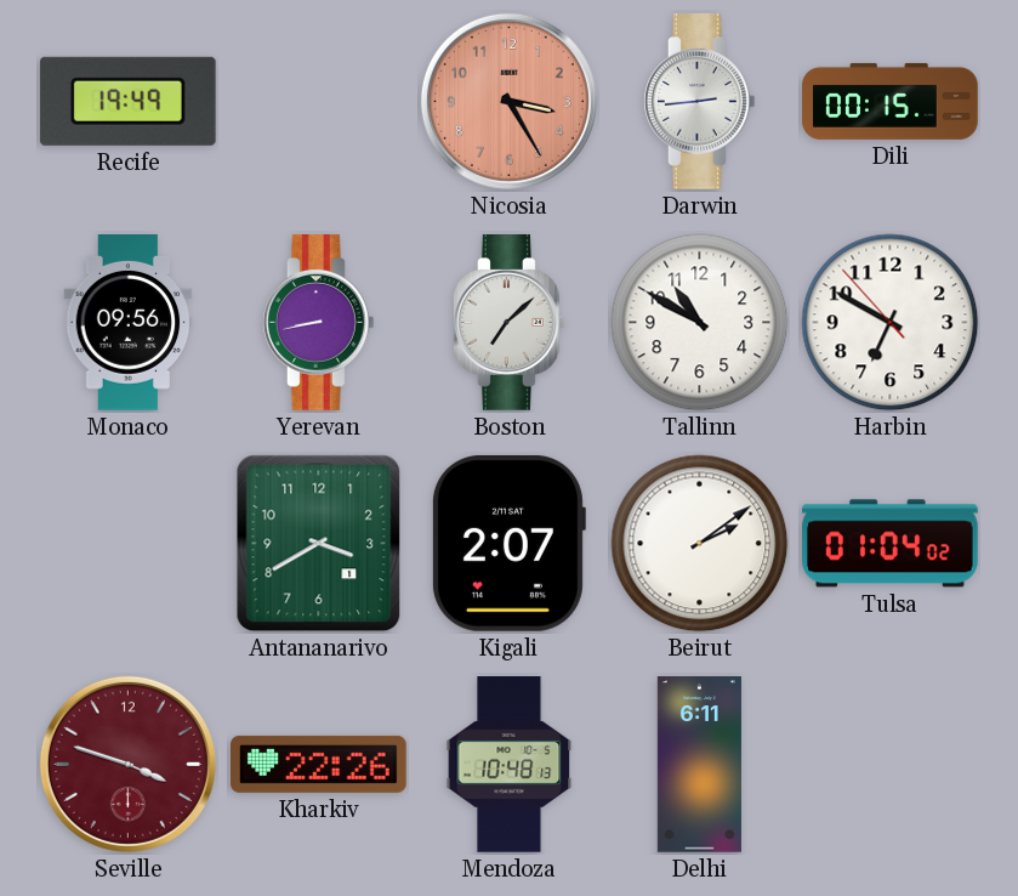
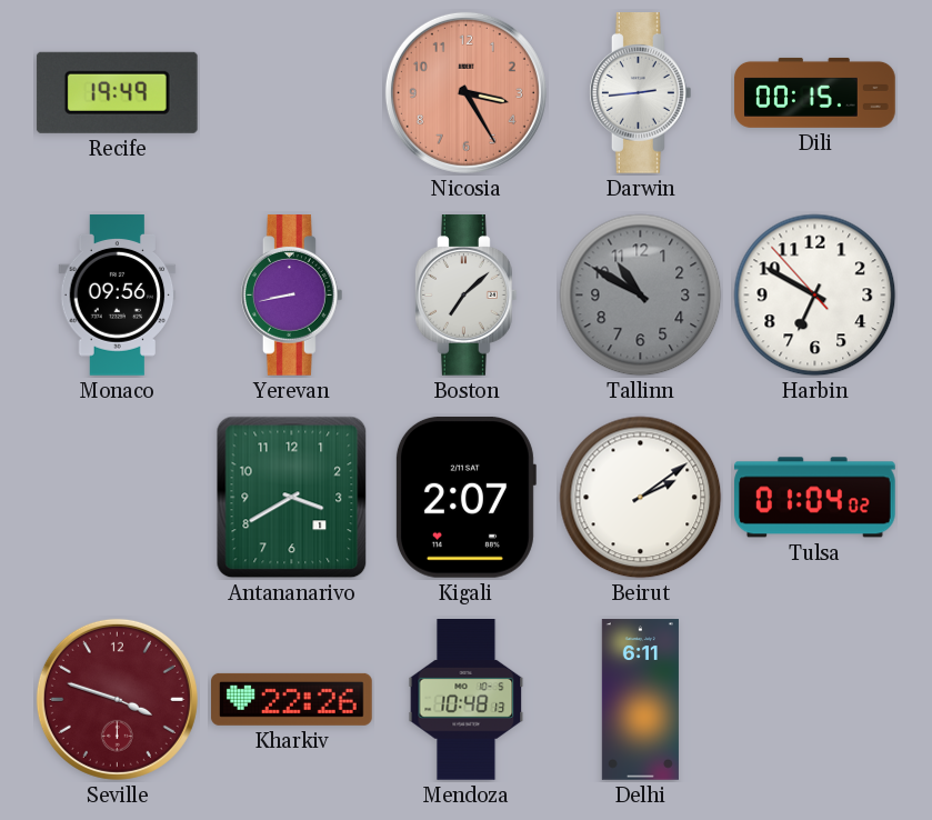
Tallinn dial: white -> grey
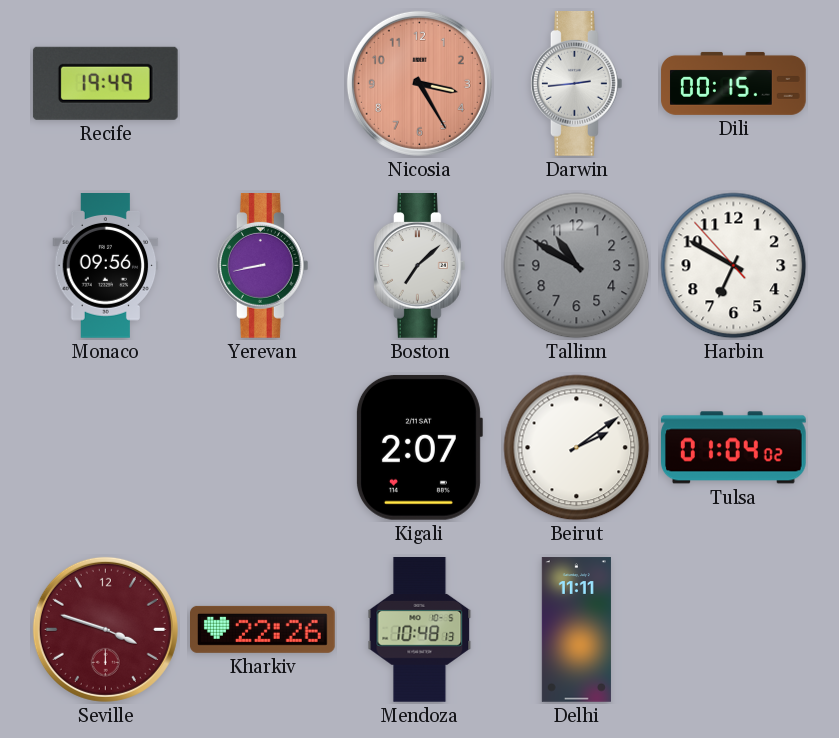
Antananarivo: 3:40 -> none
Delhi: 6:11 -> 11:11
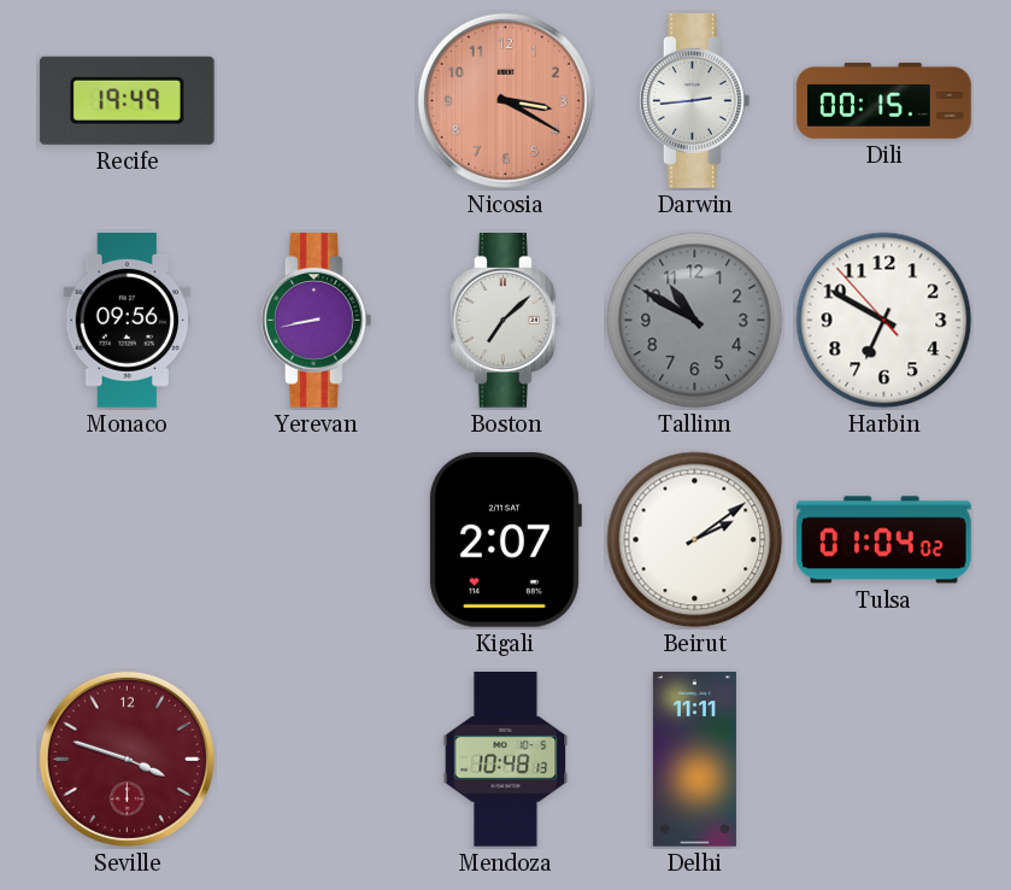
Nicosia: 3:25 -> 3:20
Kharkiv: 22:26 -> none
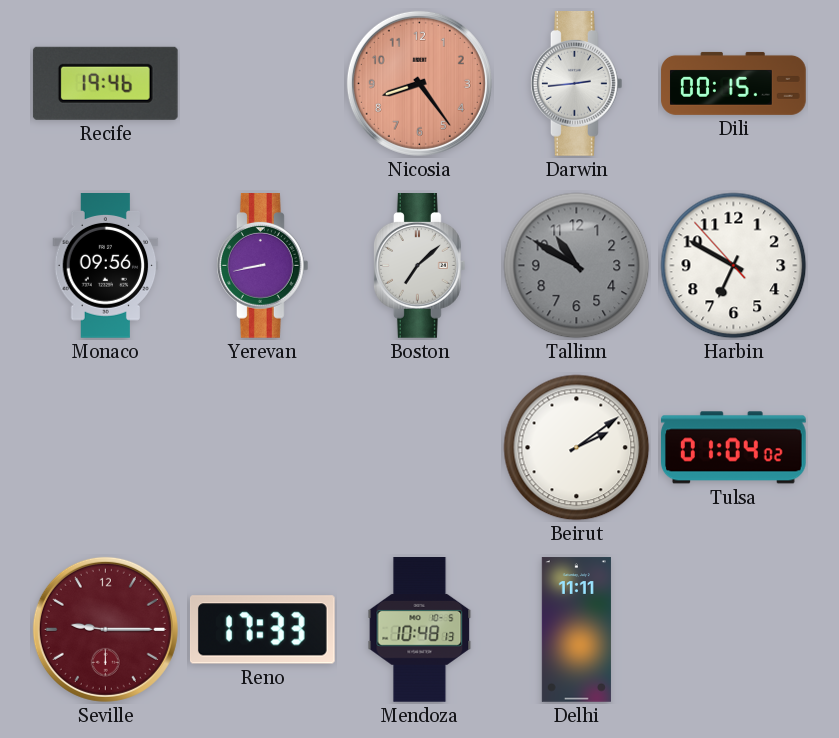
Recife: 19:49 -> 19:46
Nicosia: 3:20 -> 8:24
Kigali: 2:07 -> none
Seville: 3:48 -> 9:15
Reno: none -> 17:33
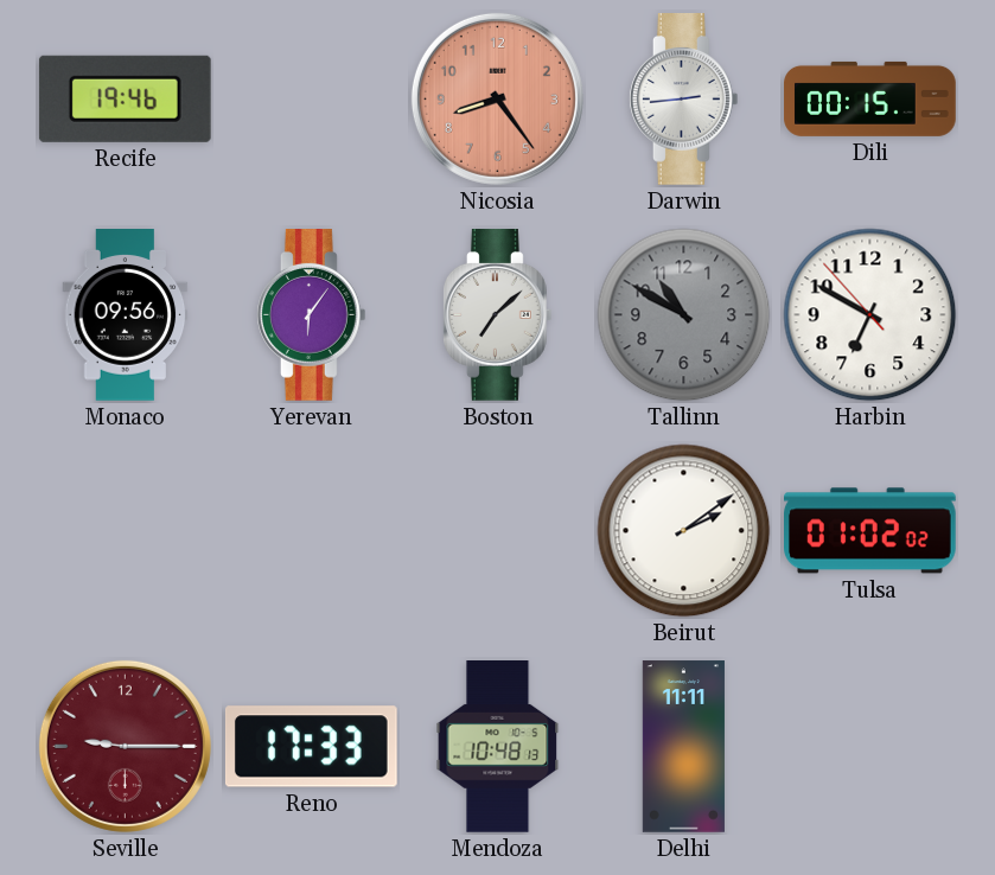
Yerevan: 8:43 -> 6:06
Tulsa: 01:04 -> 01:02
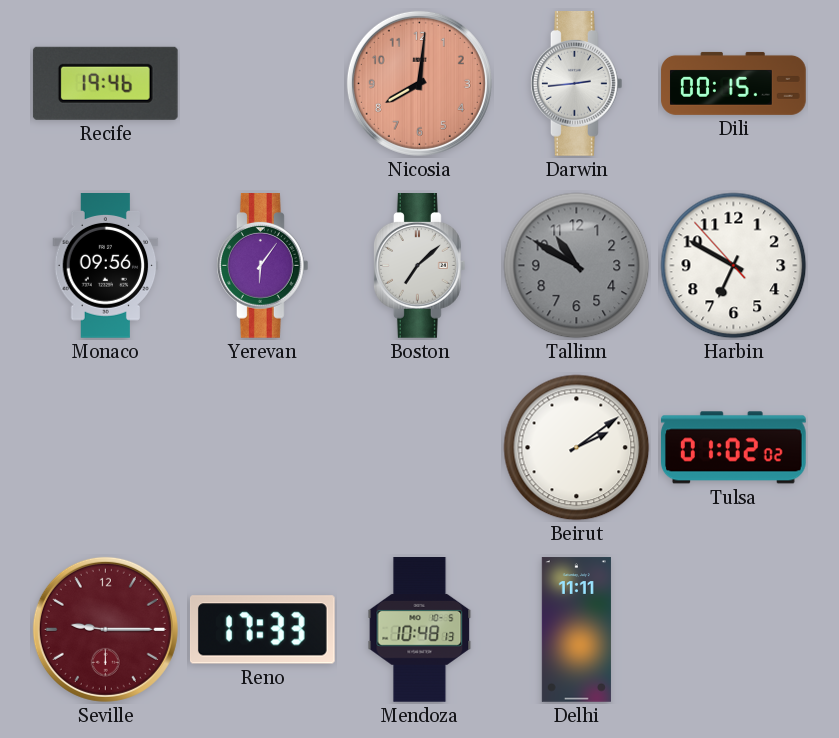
Nicosia: 8:24 -> 8:01
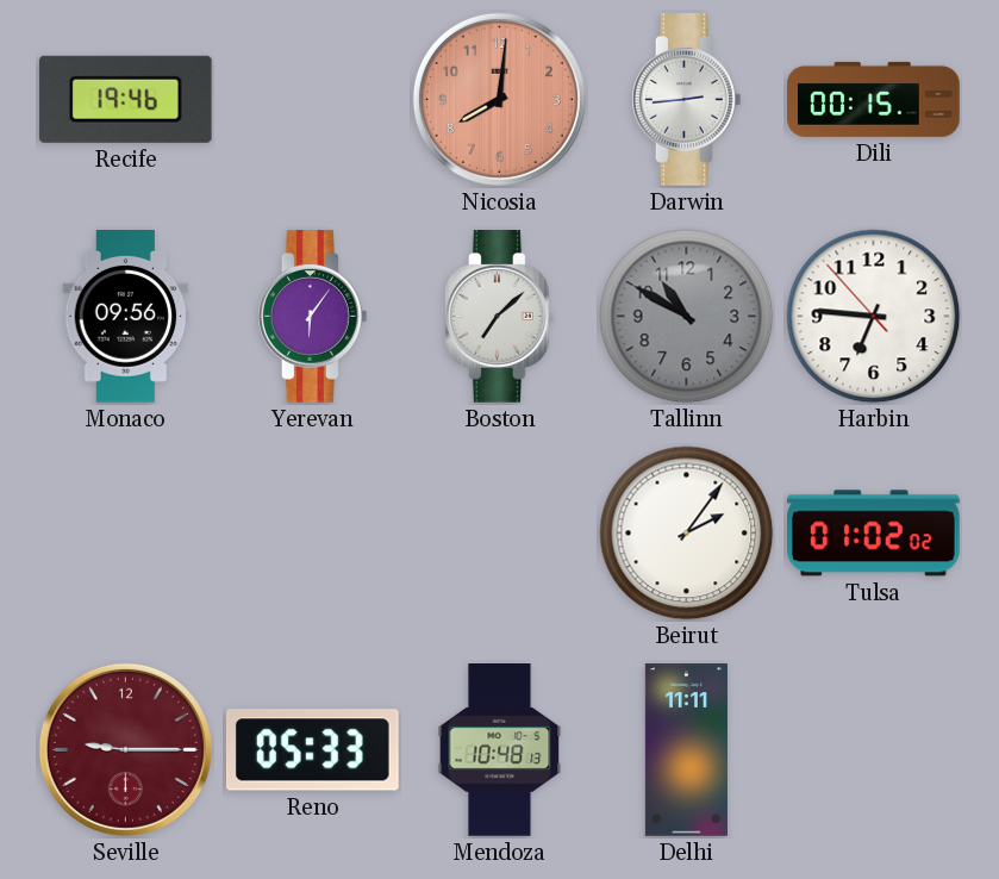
Harbin: 6:49 -> 6:45
Beirut: 2:09 -> 2:06
Reno: 17:33 -> 05:33
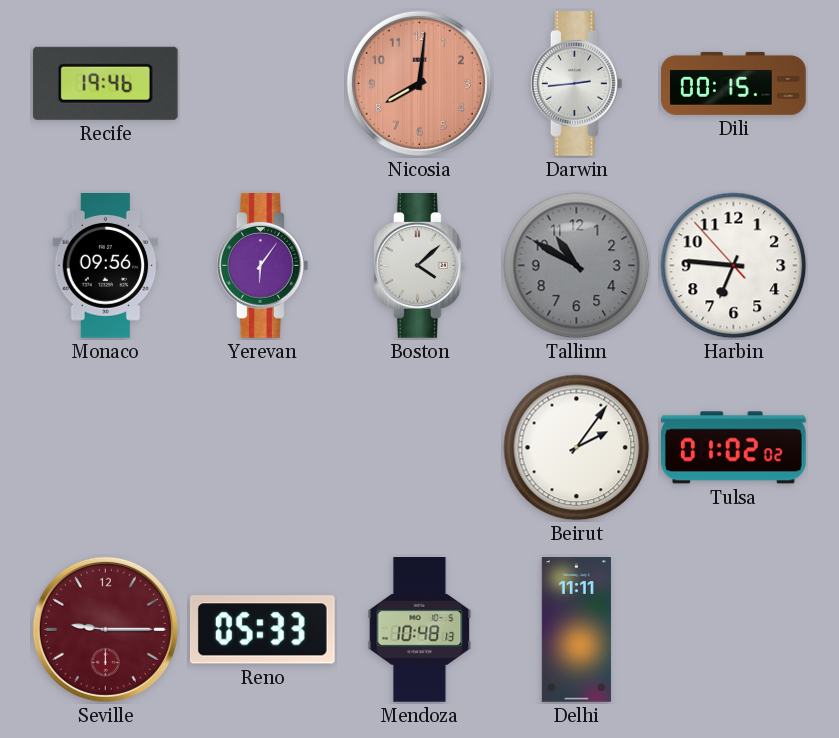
Boston: 7:08 -> 4:08
